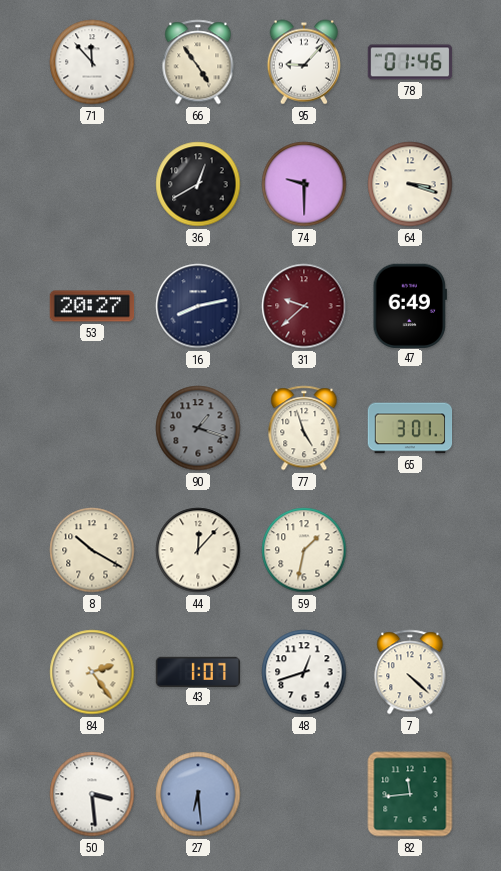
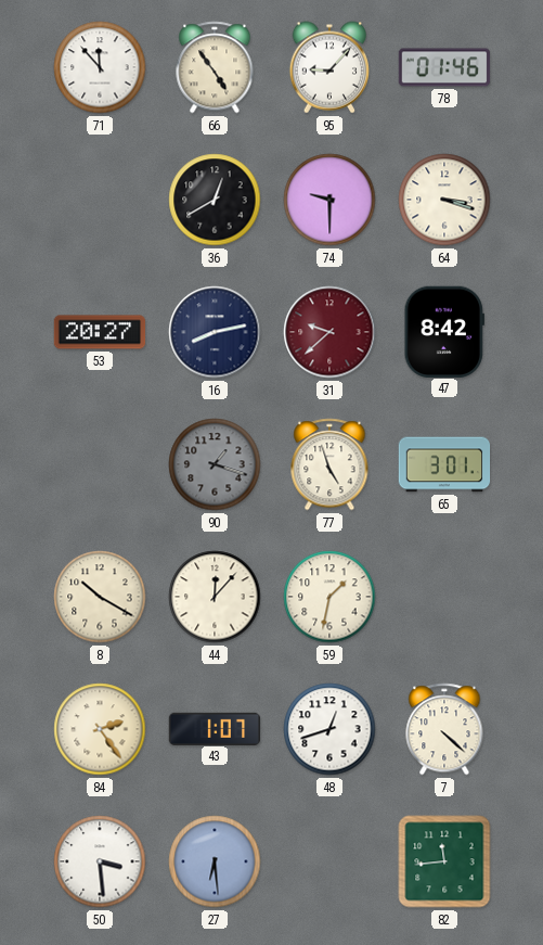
47: 6:49 -> 8:42
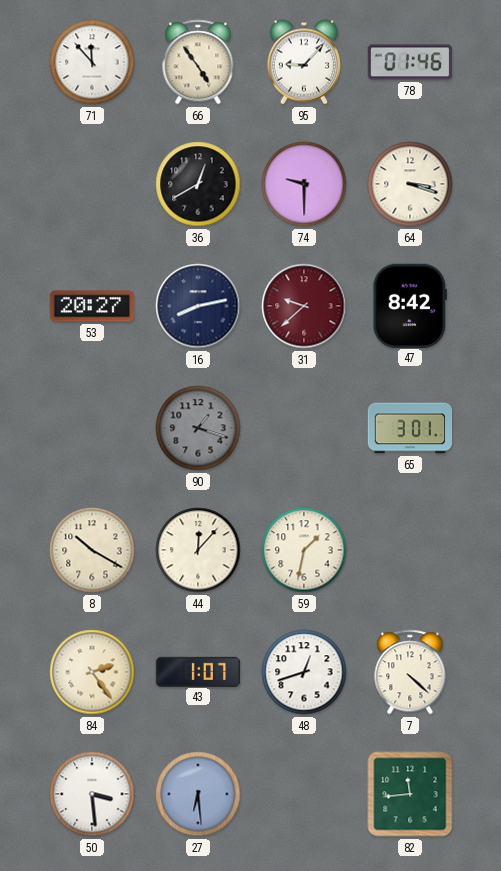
77: 4:57 -> none
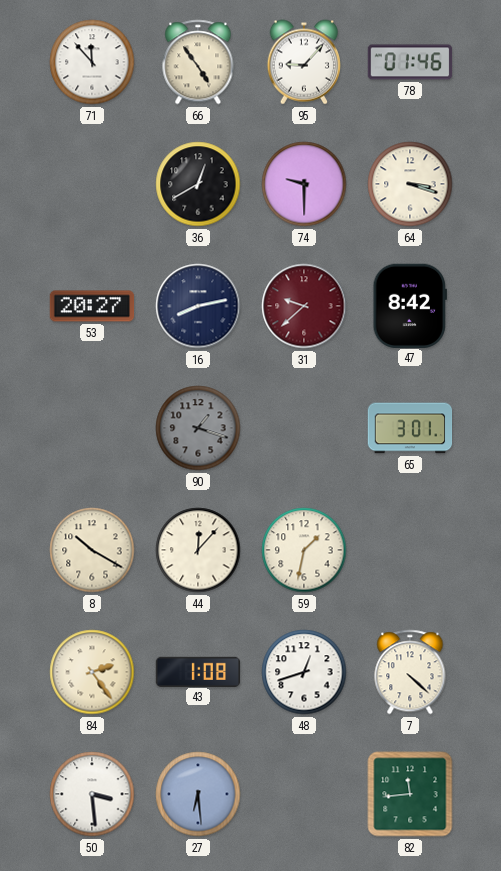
43: 1:07 -> 1:08
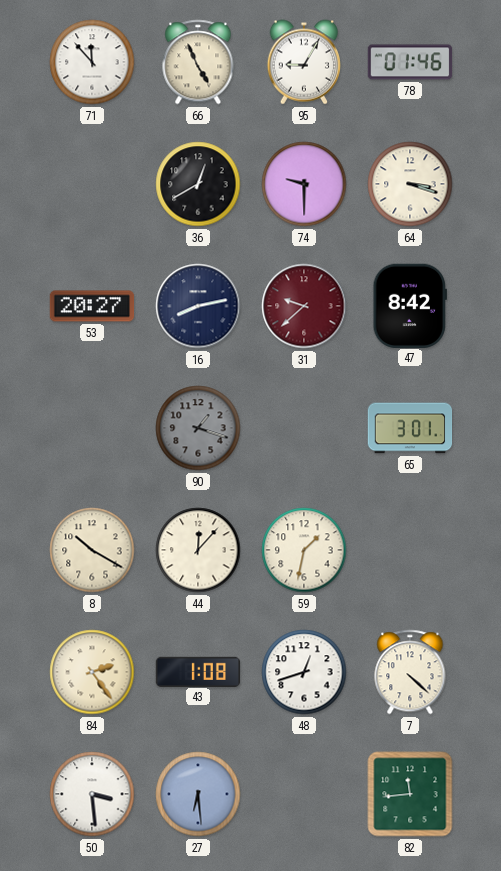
66: 4:54 -> 4:56
95: 9:07 -> 9:05
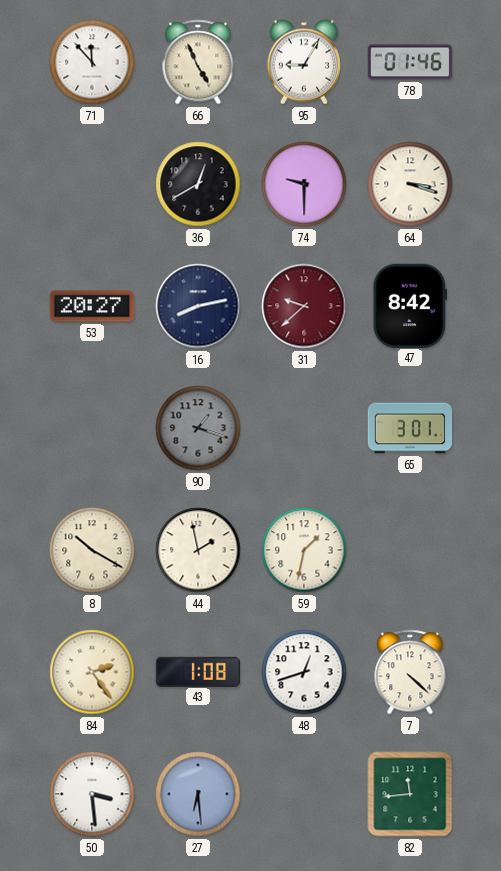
44: 12:07 -> 1:58
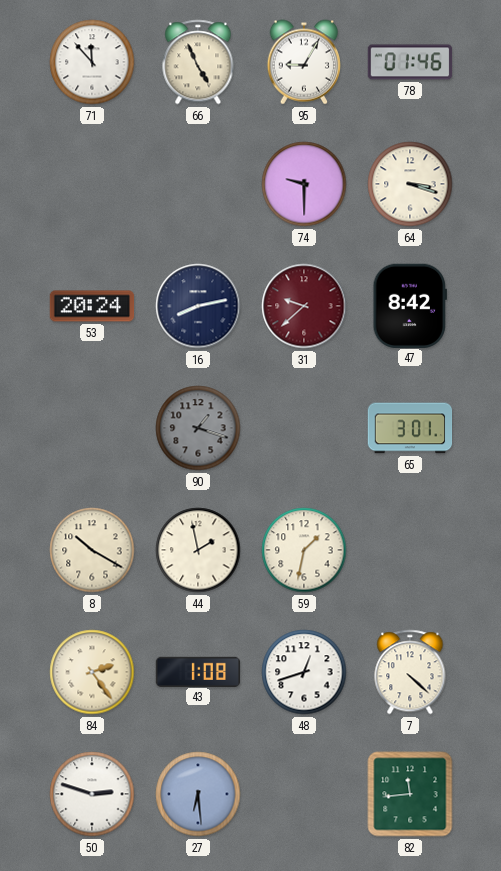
36: 12:40 -> none
53: 20:27 -> 20:24
50: 3:29 -> 2:48
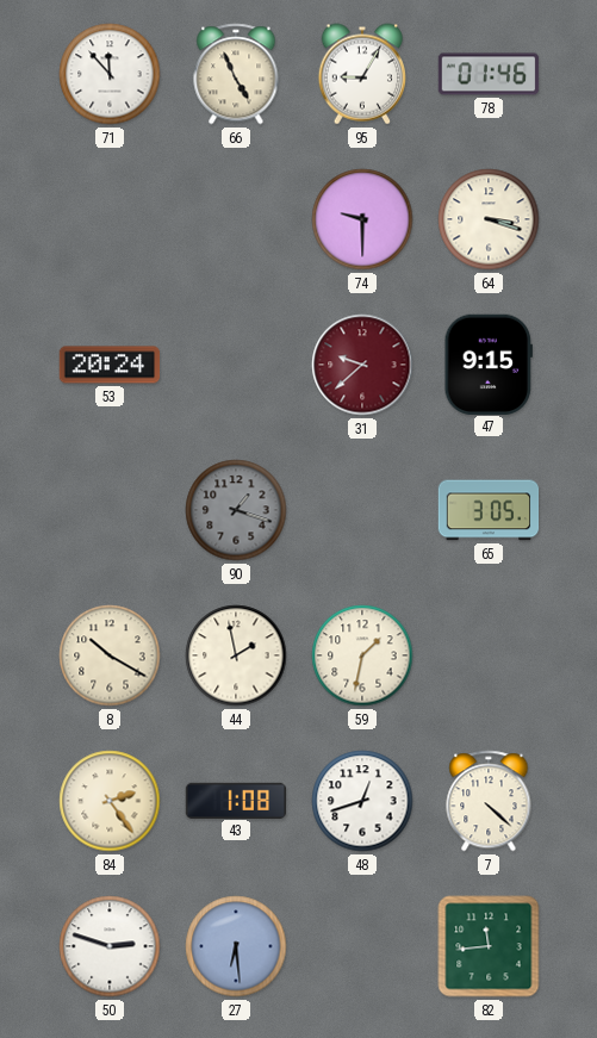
16: 8:13 -> none
47: 8:42 -> 9:15
65: 3:01 -> 3:05
